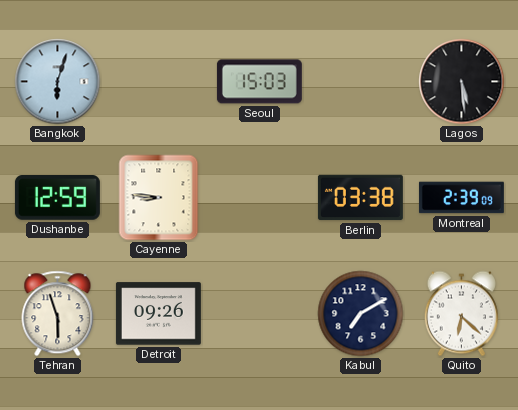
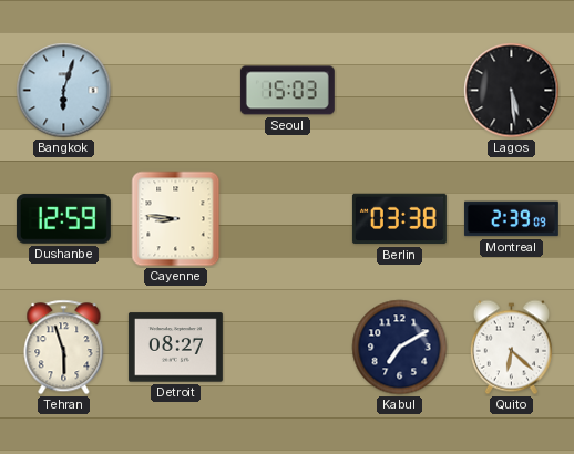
Detroit: 09:26 -> 08:27
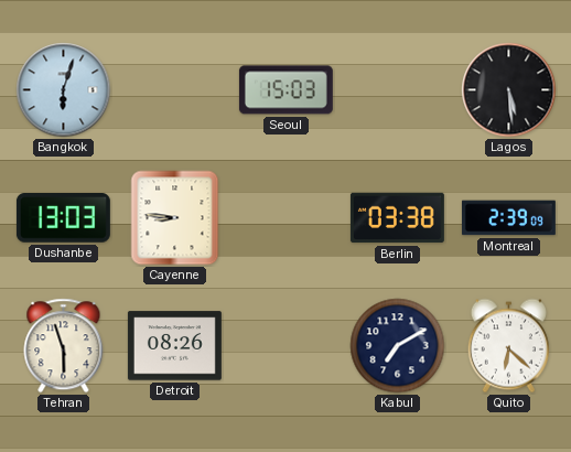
Dushanbe: 12:59 -> 13:03
Detroit: 08:27 -> 08:26
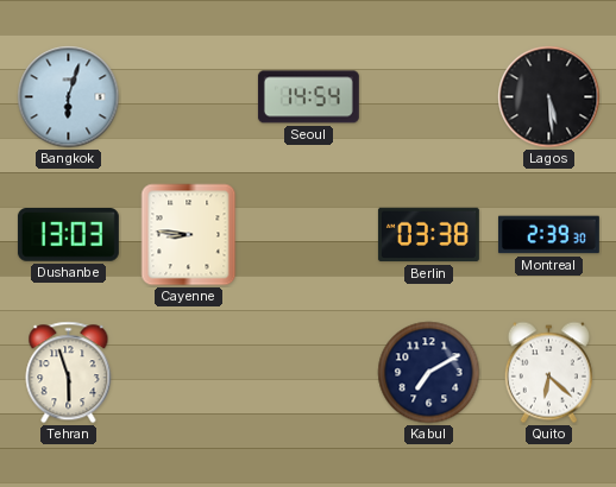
Seoul: 15:03 -> 14:54
Montreal: 2:39:09 -> 2:39:30
Detroit: 08:26 -> none
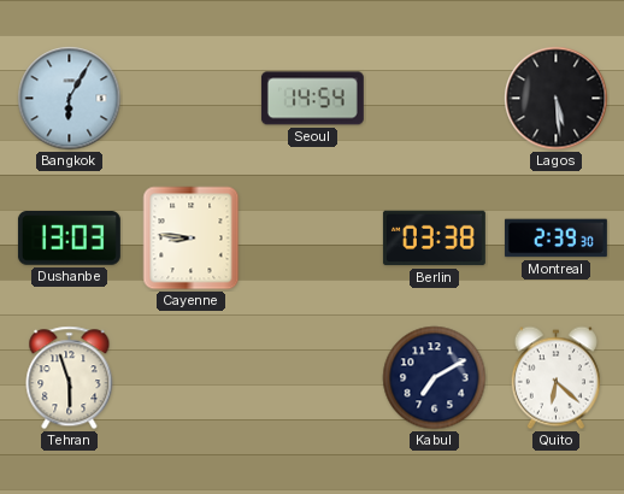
Bangkok: 6:03 -> 6:05
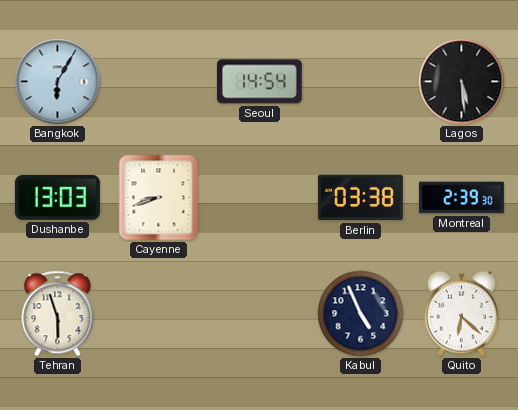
Cayenne: 8:46 -> 8:42
Kabul: 7:10 -> 4:56
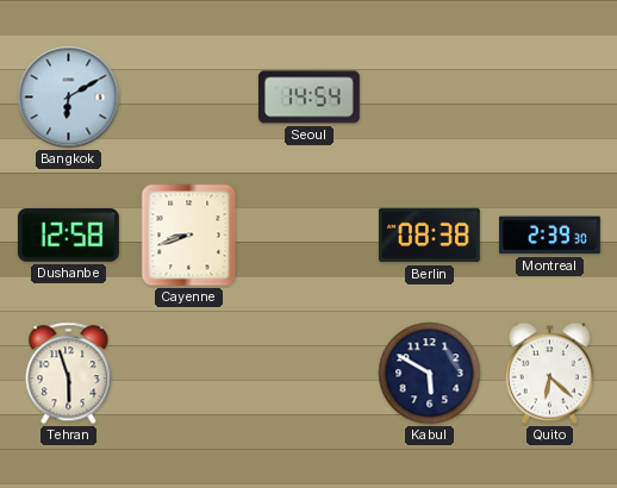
Bangkok: 6:05 -> 6:10
Lagos: 5:29 -> none
Dushanbe: 13:03 -> 12:58
Berlin: 03:38 -> 08:38
Kabul: 4:56 -> 5:50
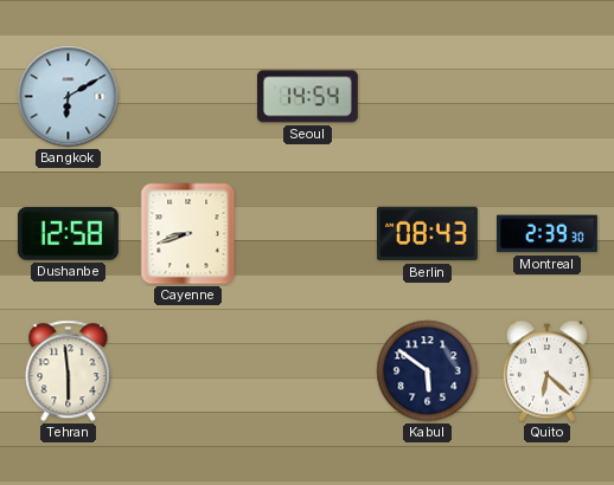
Berlin: 08:38 -> 08:43
Tehran: 5:57 -> 5:59
Kabul: 5:50 -> 5:51
